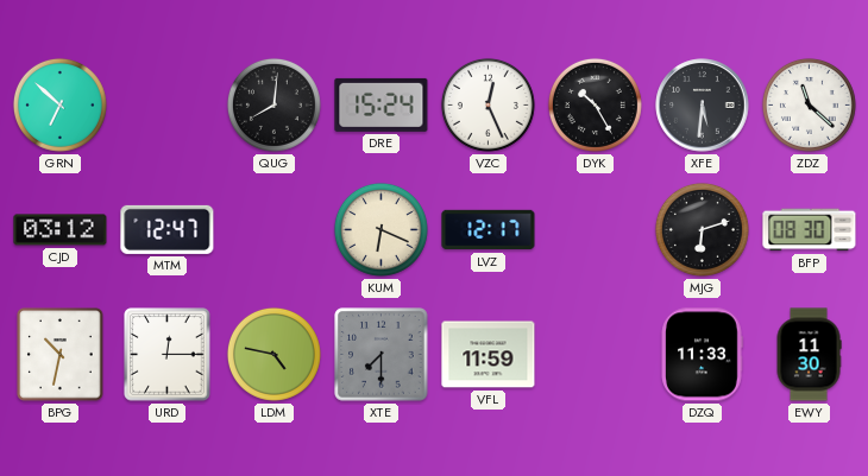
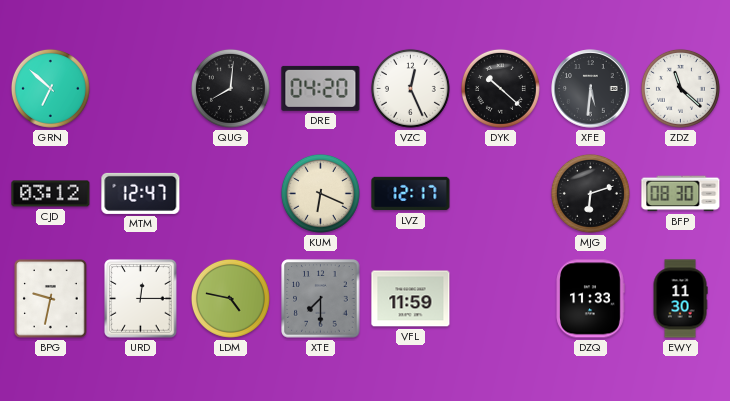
DRE: 15:24 -> 04:20
DYK: 10:25 -> 10:22
BPG: 10:32 -> 9:32
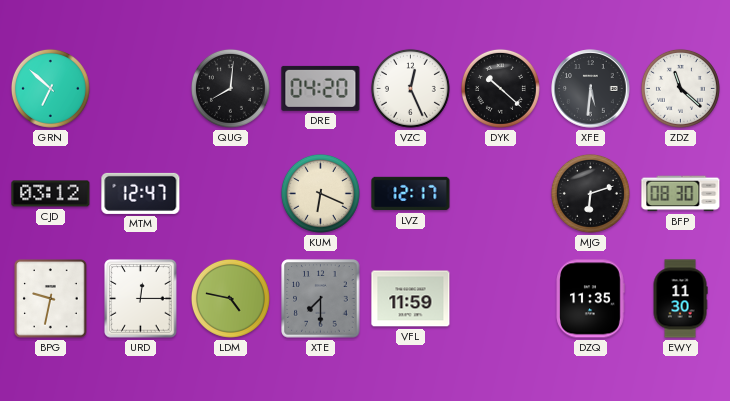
DZQ: 11:33 -> 11:35
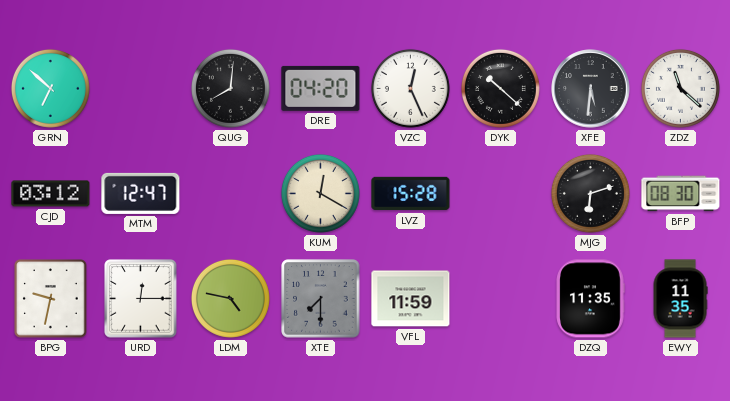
KUM: 6:19 -> 12:20
LVZ: 12:17 -> 15:28
EWY: 11:30 -> 11:35
